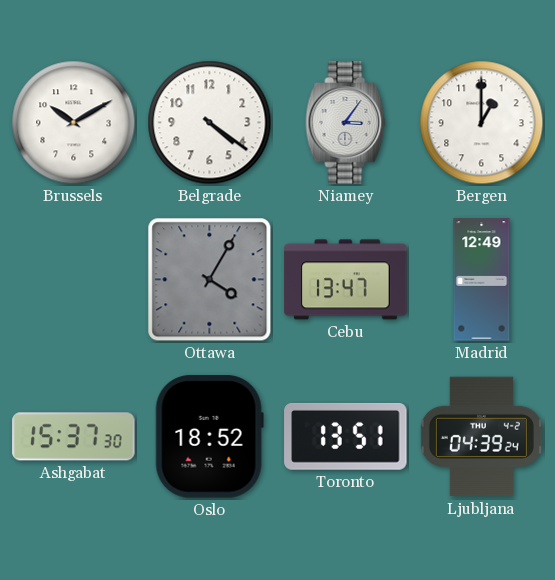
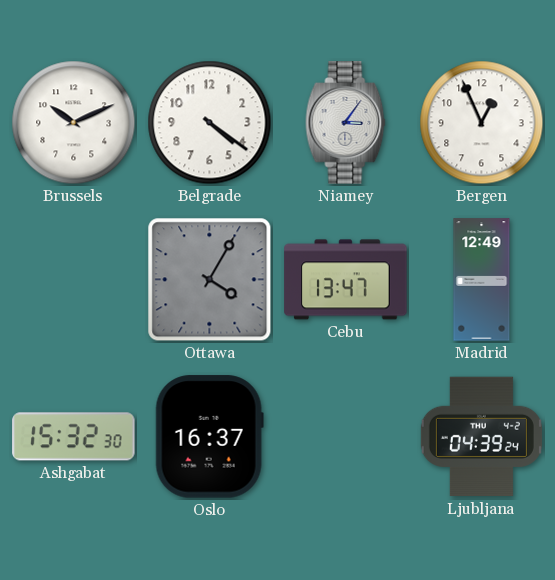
Brussels: 10:10 -> 10:11
Bergen: 1:00 -> 12:56
Ashgabat: 15:37 -> 15:32
Oslo: 18:52 -> 16:37
Toronto: 13:51 -> none
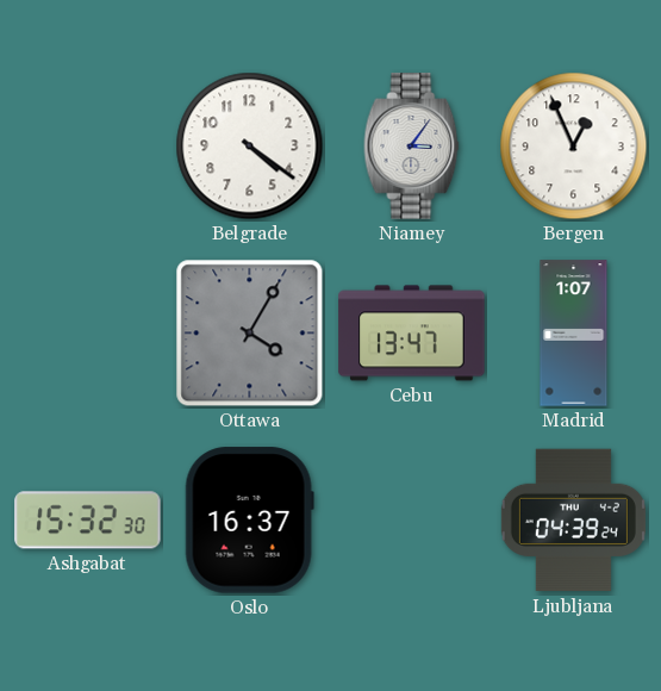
Brussels: 10:11 -> none
Madrid: 12:49 -> 1:07
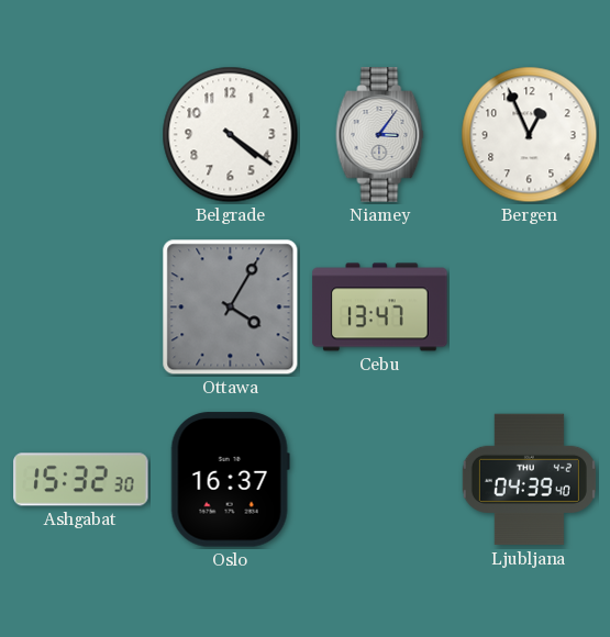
Madrid: 1:07 -> none
Ljubljana: 04:39:24 -> 04:39:40
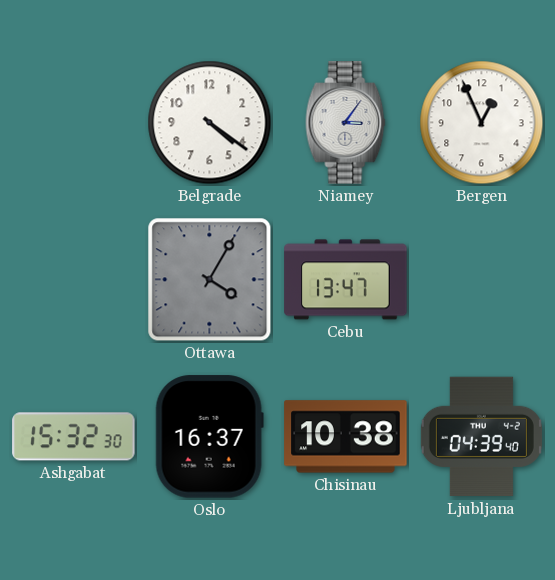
Chisinau: none -> 10:38
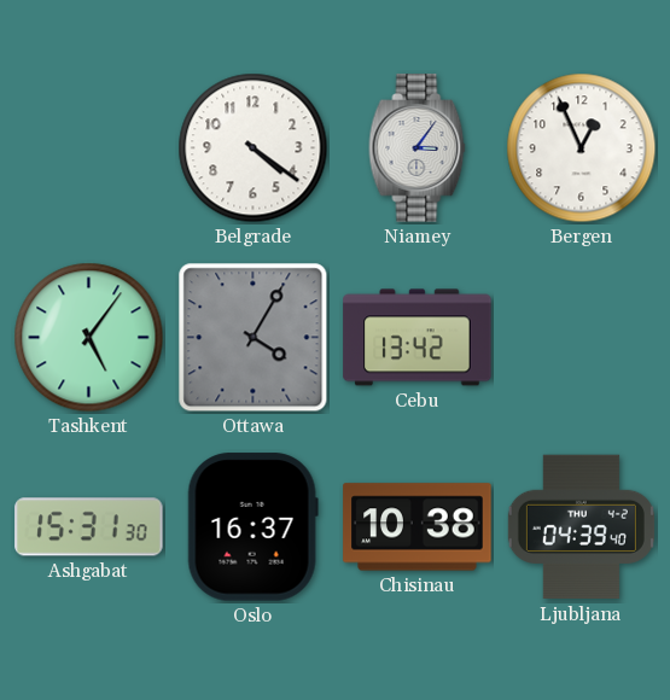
Tashkent: none -> 5:06
Cebu: 13:47 -> 13:42
Ashgabat: 15:32 -> 15:31
